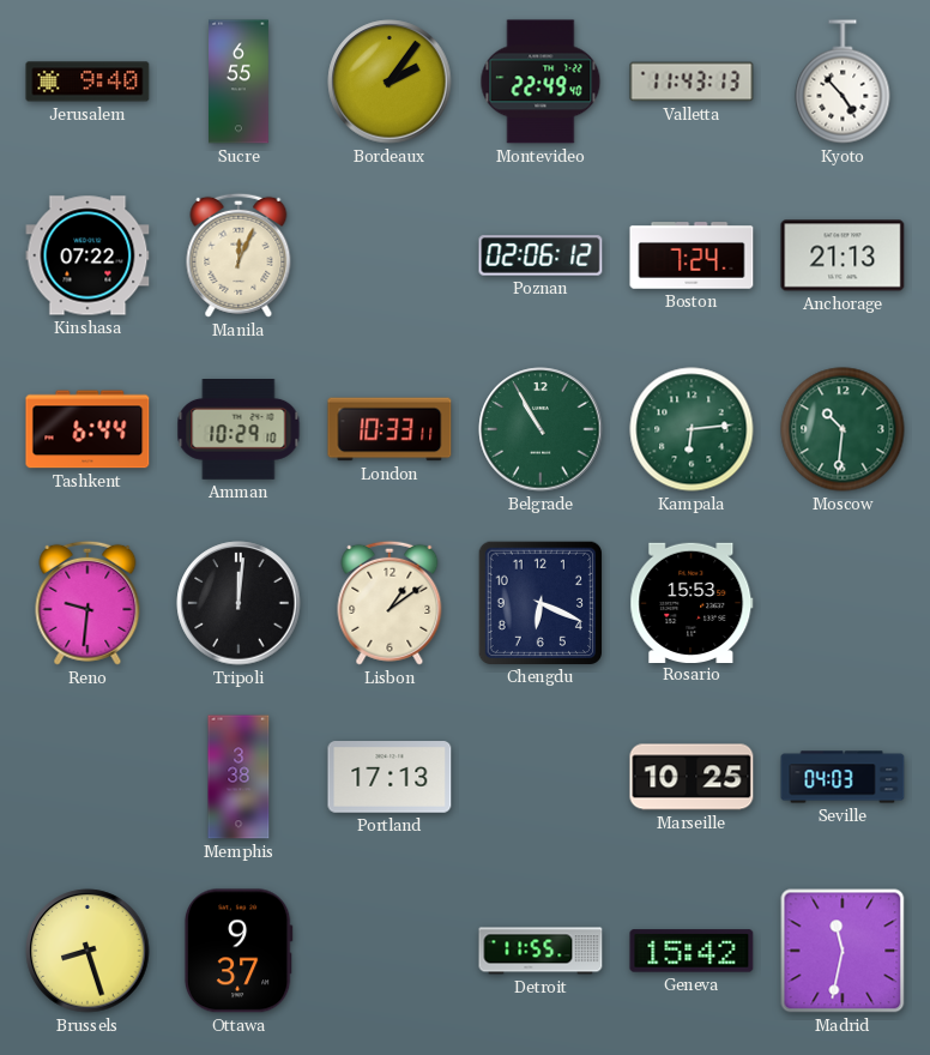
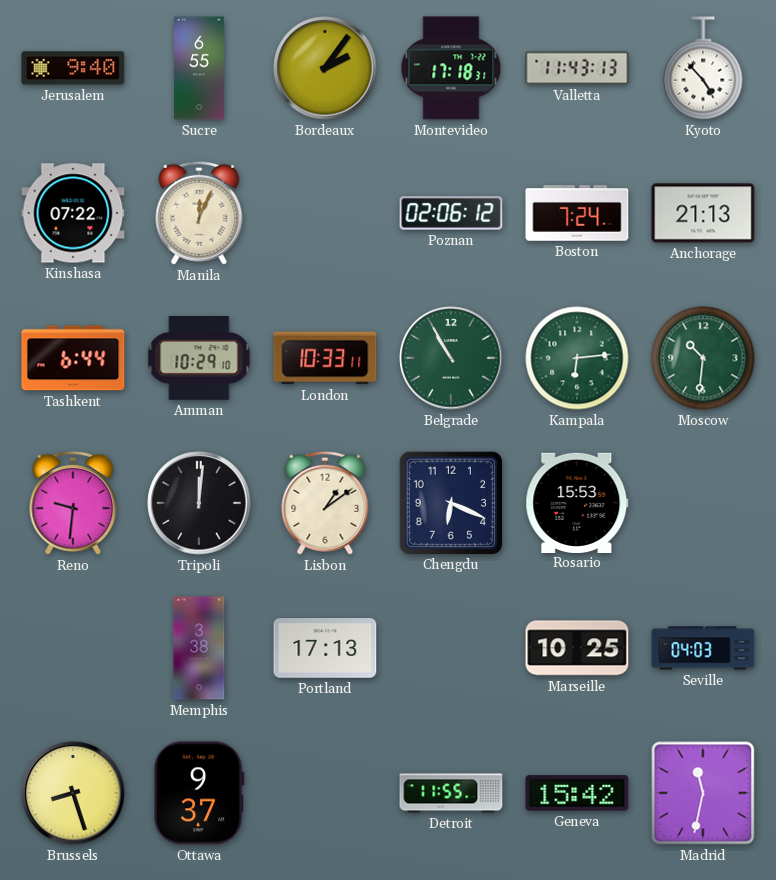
Montevideo: 22:49 -> 17:18
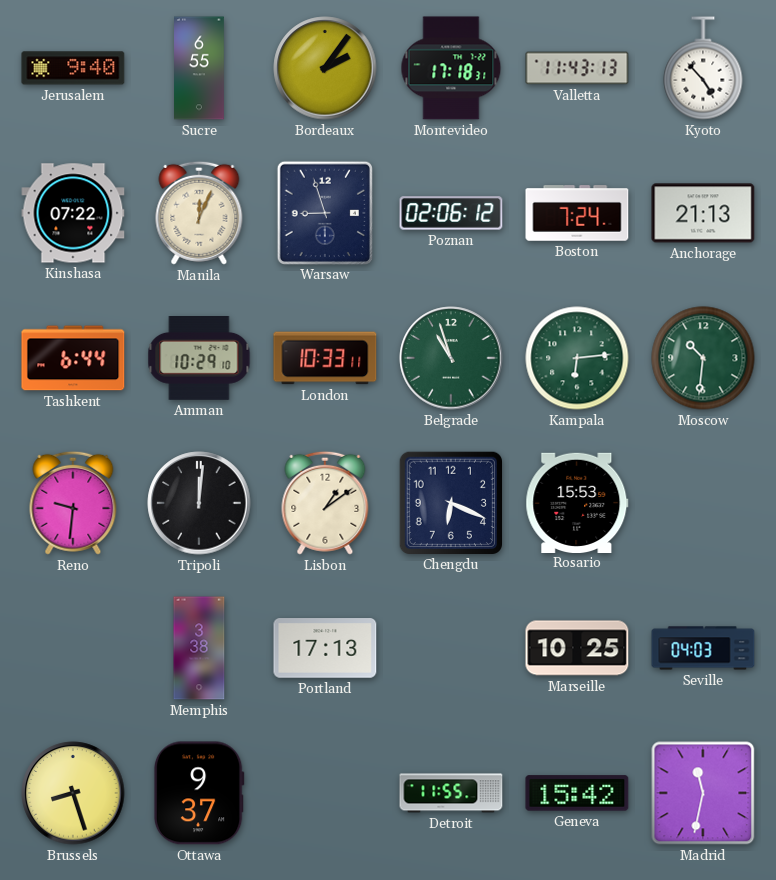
Warsaw: none -> 8:57
Belgrade: 10:55 -> 10:57
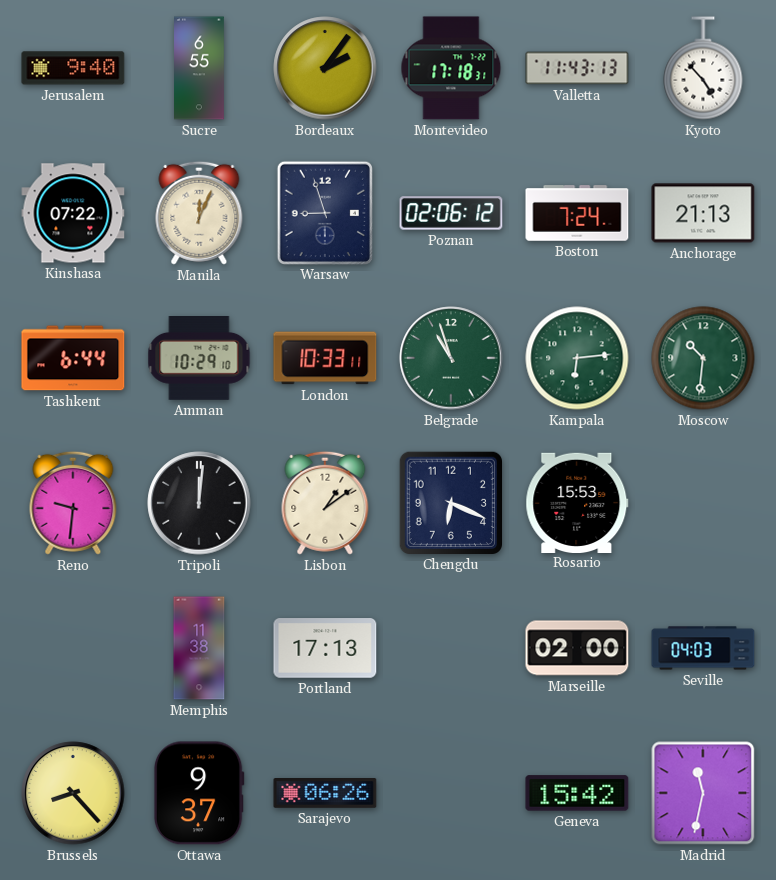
Memphis: 3:38 -> 11:38
Marseille: 10:25 -> 02:00
Brussels: 8:27 -> 8:23
Sarajevo: none -> 06:26
Detroit: 11:55 -> none
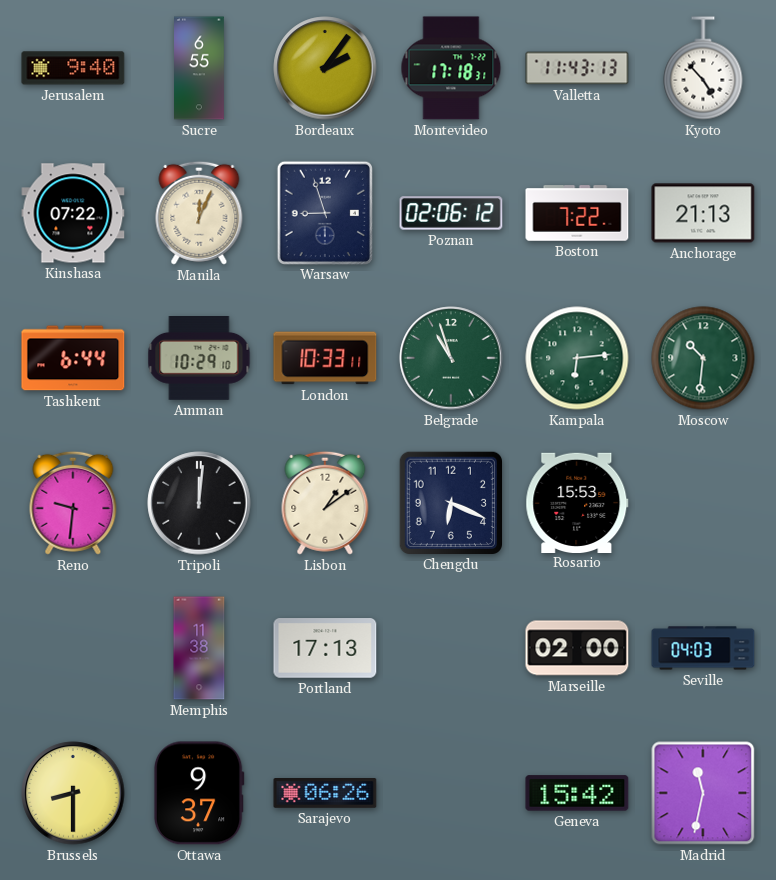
Boston: 7:24 -> 7:22
Brussels: 8:23 -> 8:30
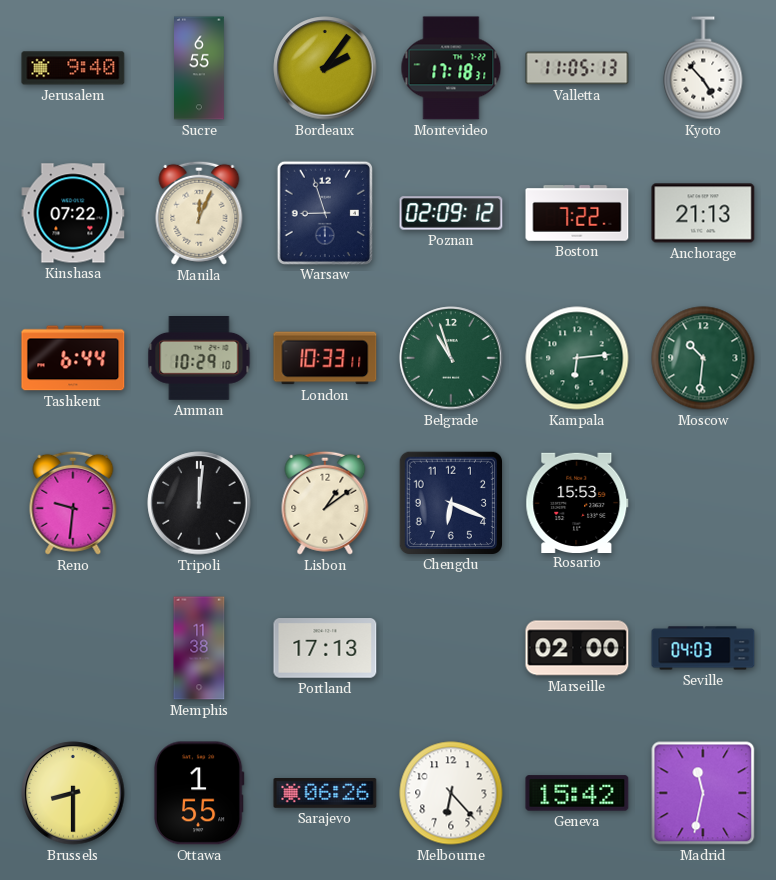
Valletta: 11:43 -> 11:05
Poznan: 02:06 -> 02:09
Ottawa: 9:37 -> 1:55
Melbourne: none -> 6:23
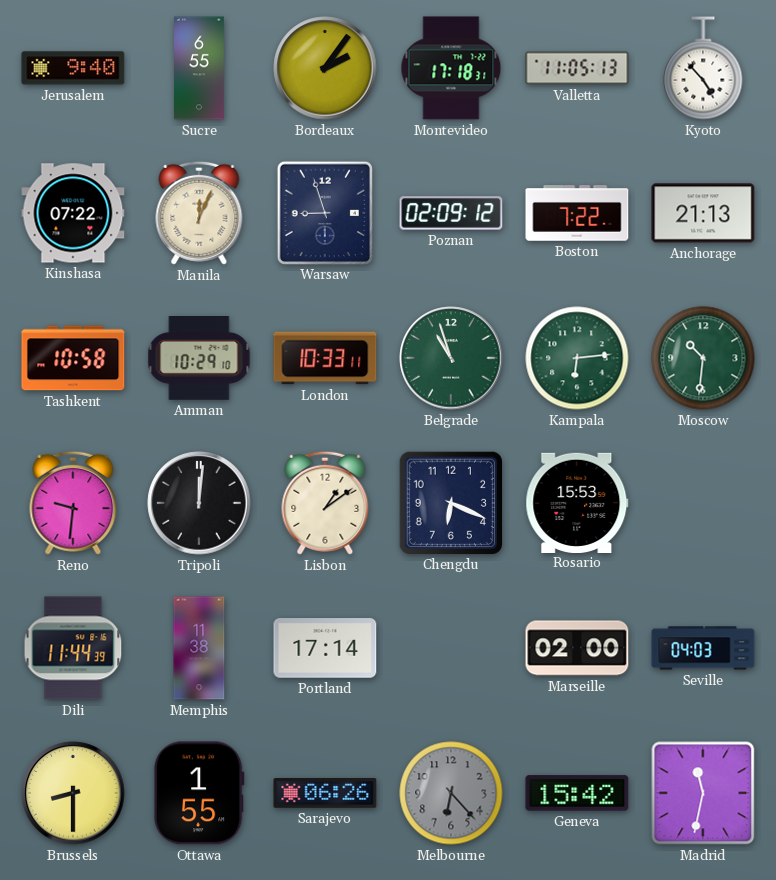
Tashkent: 6:44 -> 10:58
Dili: none -> 11:44
Portland: 17:13 -> 17:14
Melbourne dial: white -> grey
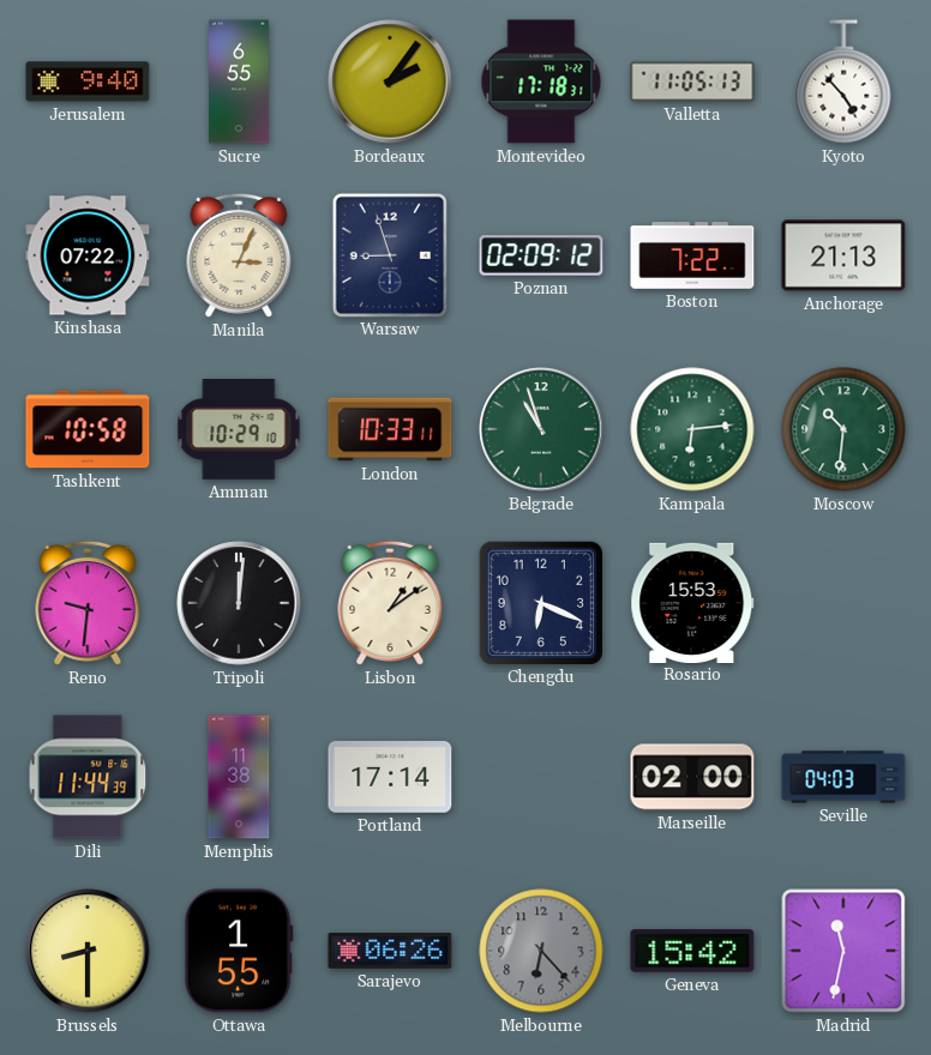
Manila: 12:04 -> 3:04
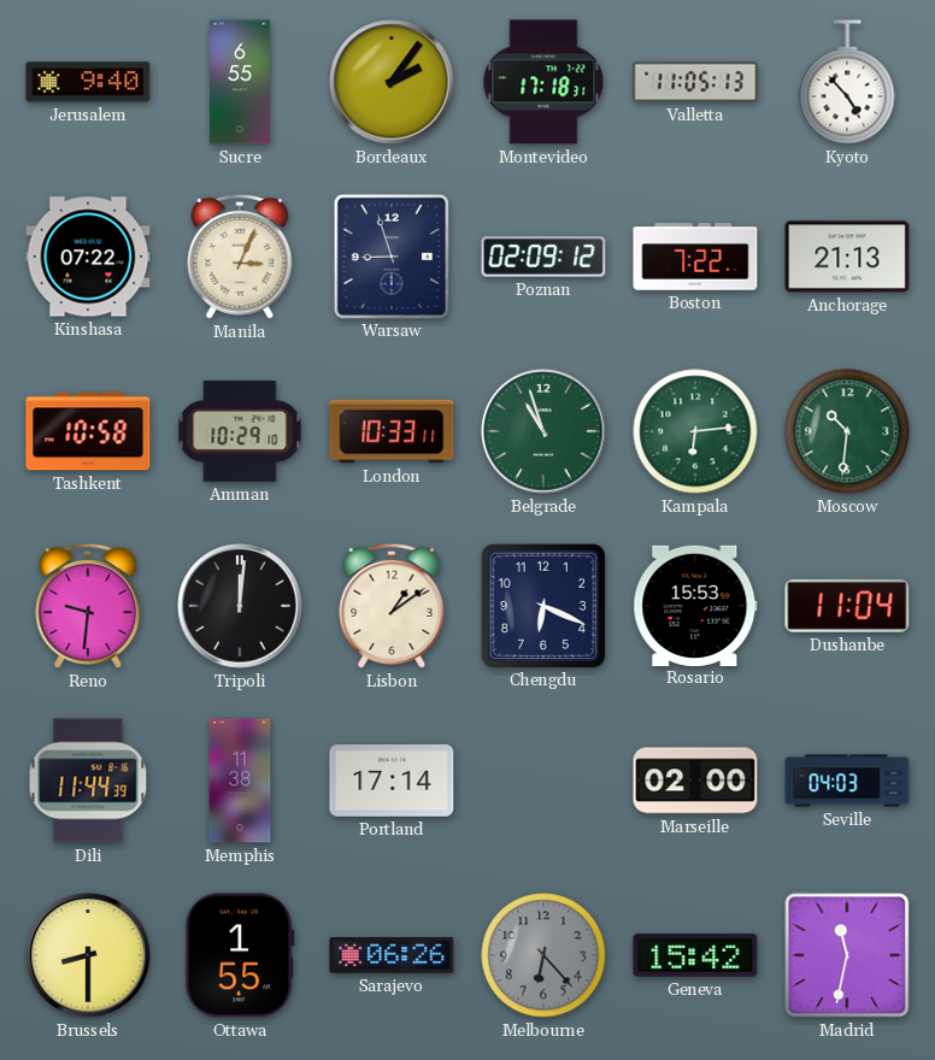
Dushanbe: none -> 11:04
